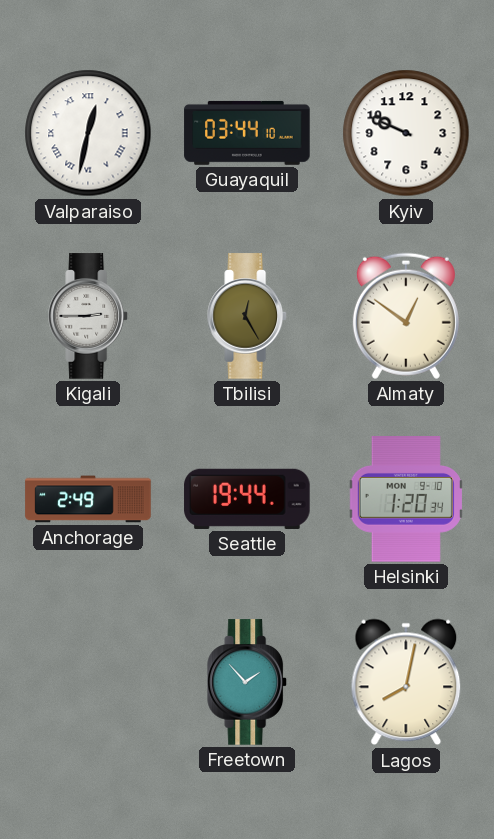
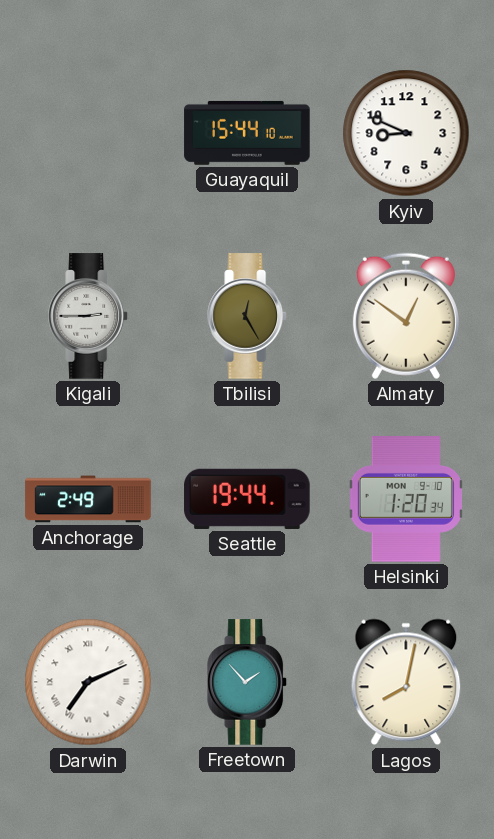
Valparaiso: 12:32 -> none
Guayaquil: 03:44 -> 15:44
Kyiv: 9:49 -> 8:49
Darwin: none -> 7:11
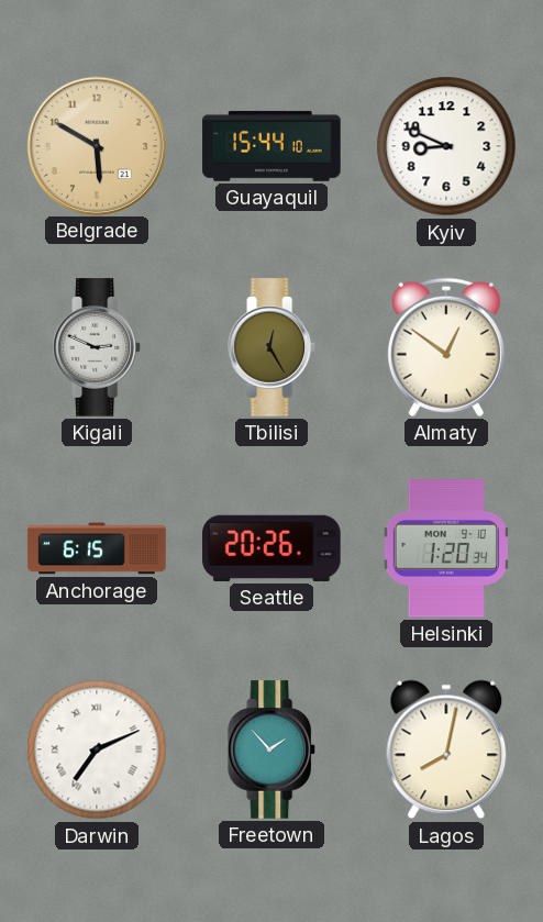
Belgrade: none -> 5:50
Kigali: 2:45 -> 2:49
Anchorage: 2:49 -> 6:15
Seattle: 19:44 -> 20:26
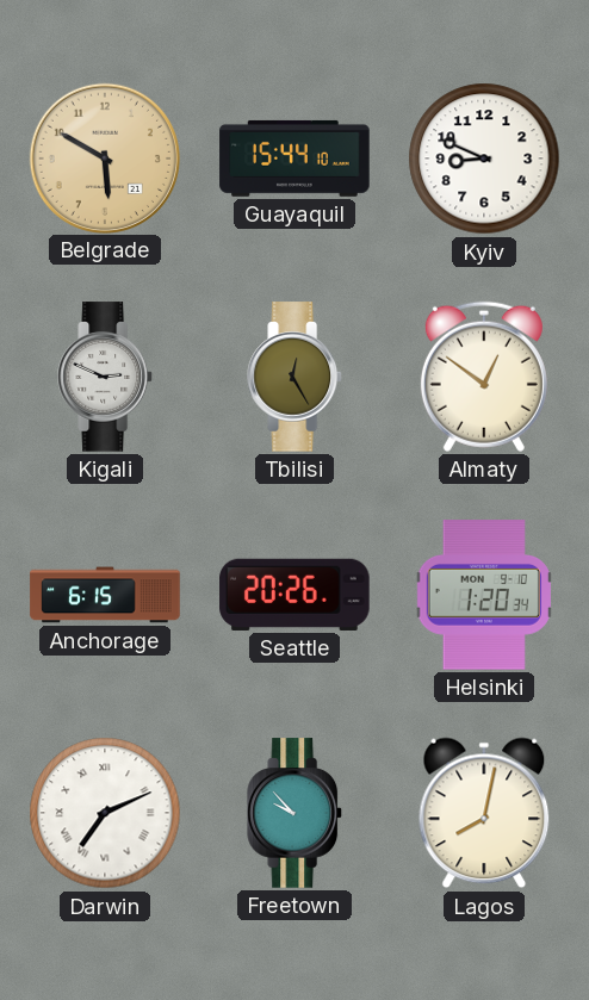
Freetown: 1:53 -> 9:53
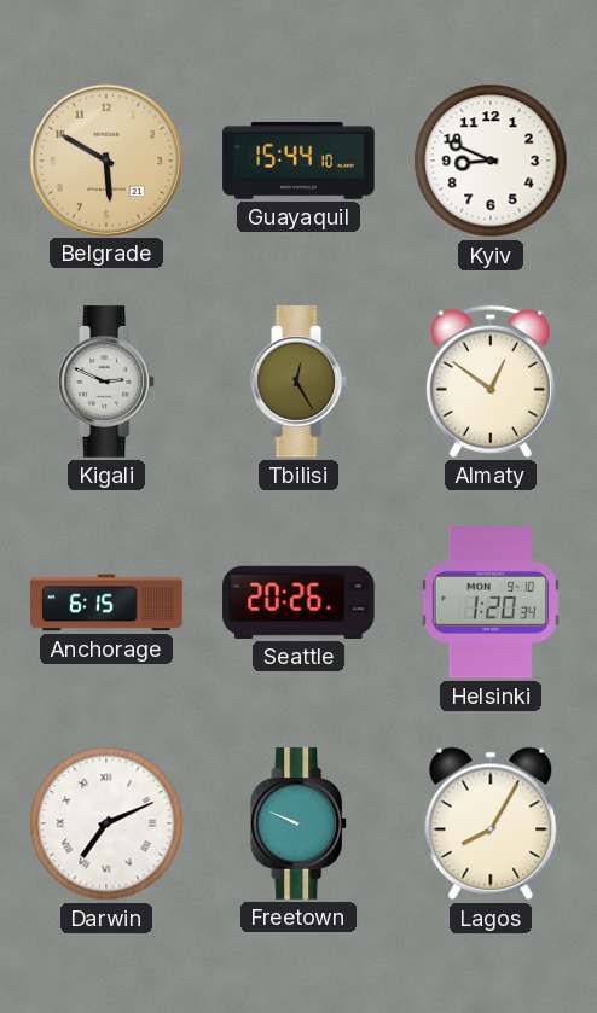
Freetown: 9:53 -> 9:49
Lagos: 8:02 -> 8:05
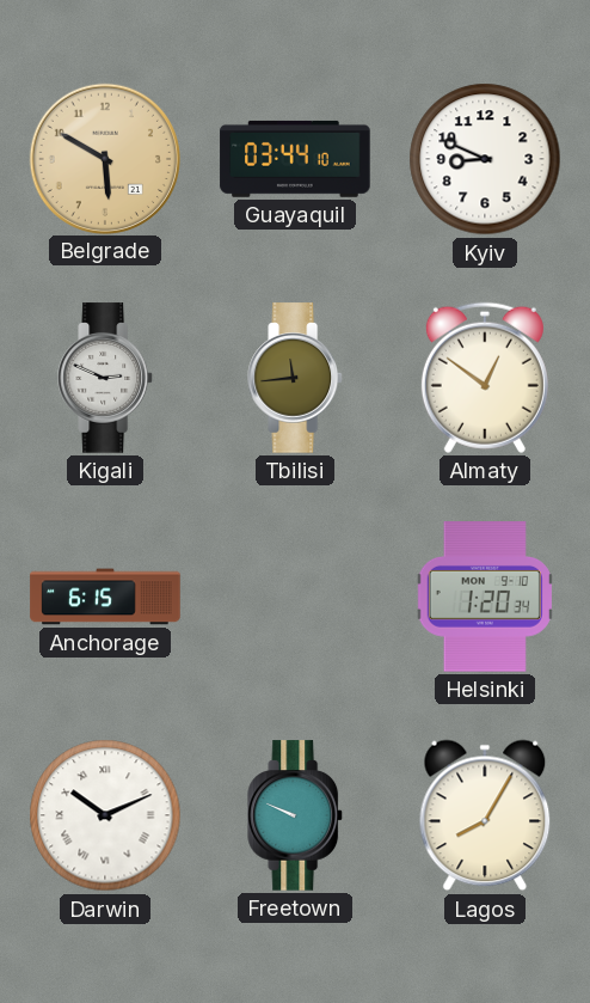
Guayaquil: 15:44 -> 03:44
Tbilisi: 12:25 -> 11:44
Seattle: 20:26 -> none
Darwin: 7:11 -> 10:11
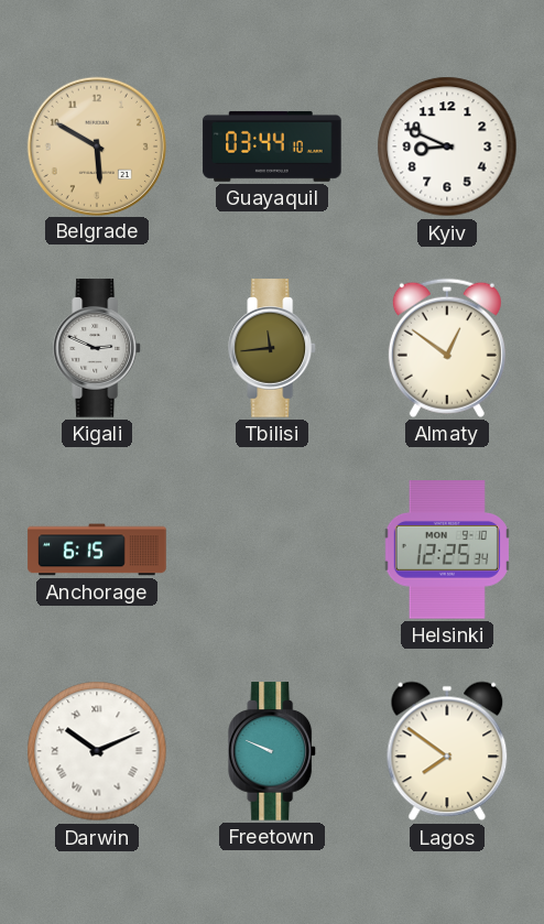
Helsinki: 1:20 -> 12:25
Lagos: 8:05 -> 7:51
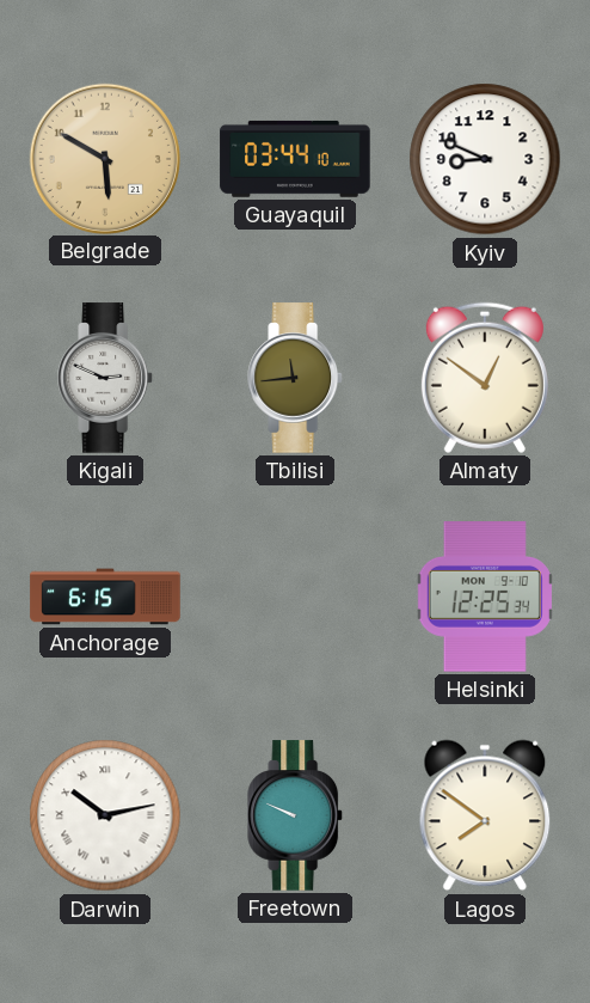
Darwin: 10:11 -> 10:13
